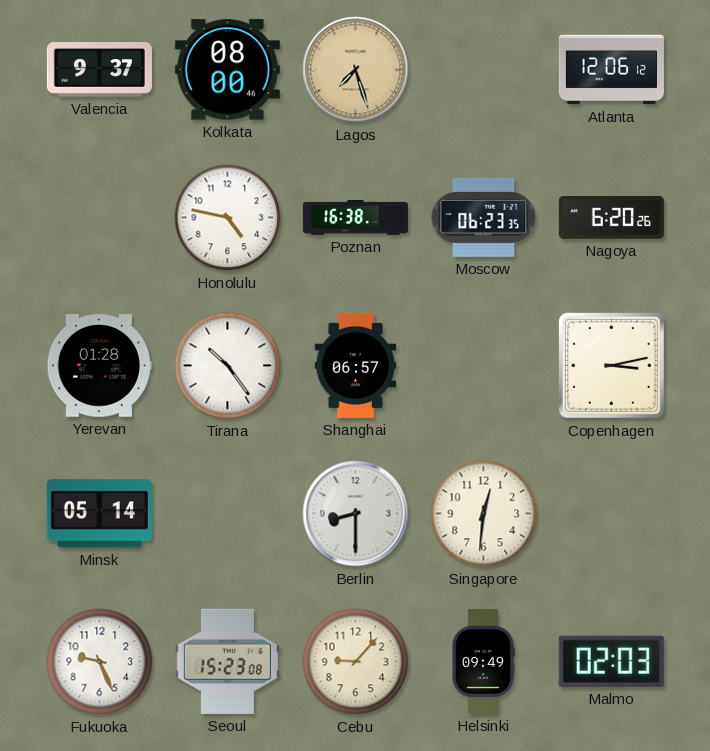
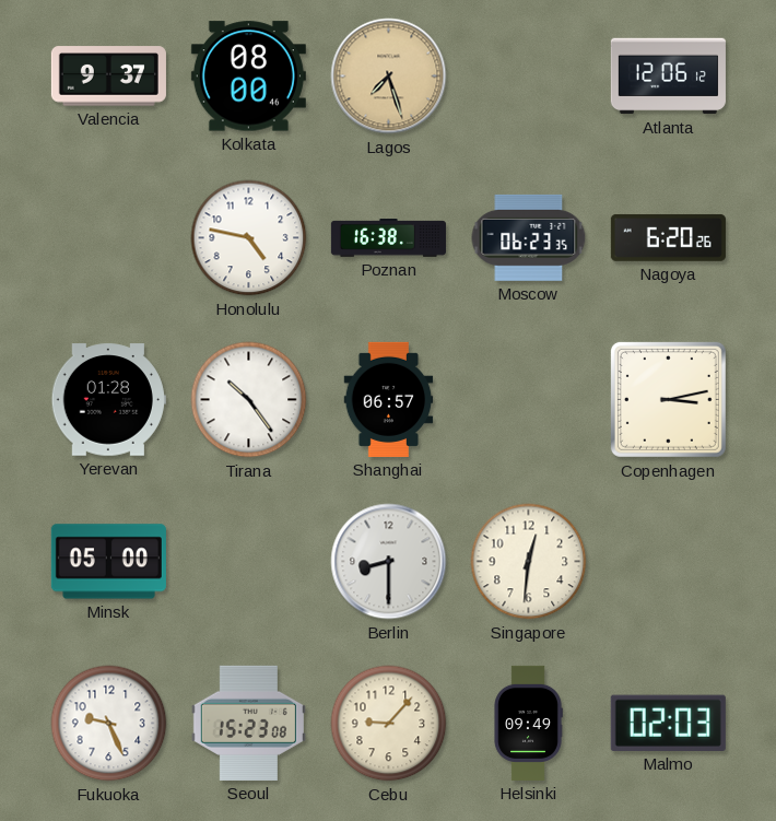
Minsk: 05:14 -> 05:00
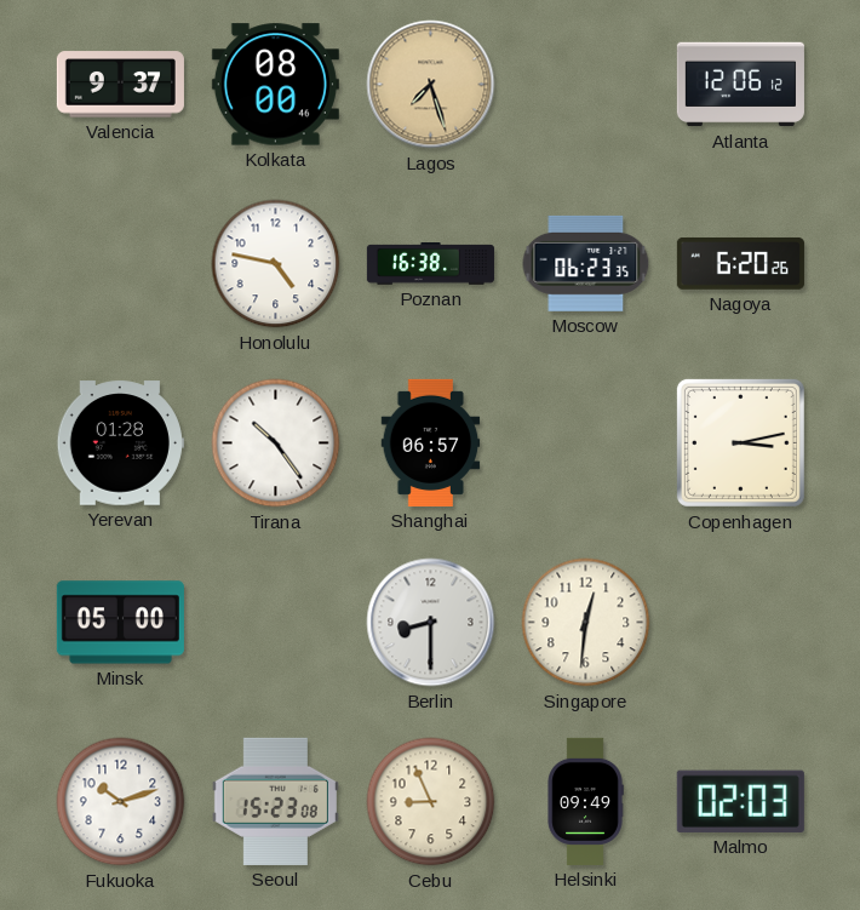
Fukuoka: 9:26 -> 10:12
Cebu: 9:07 -> 8:56
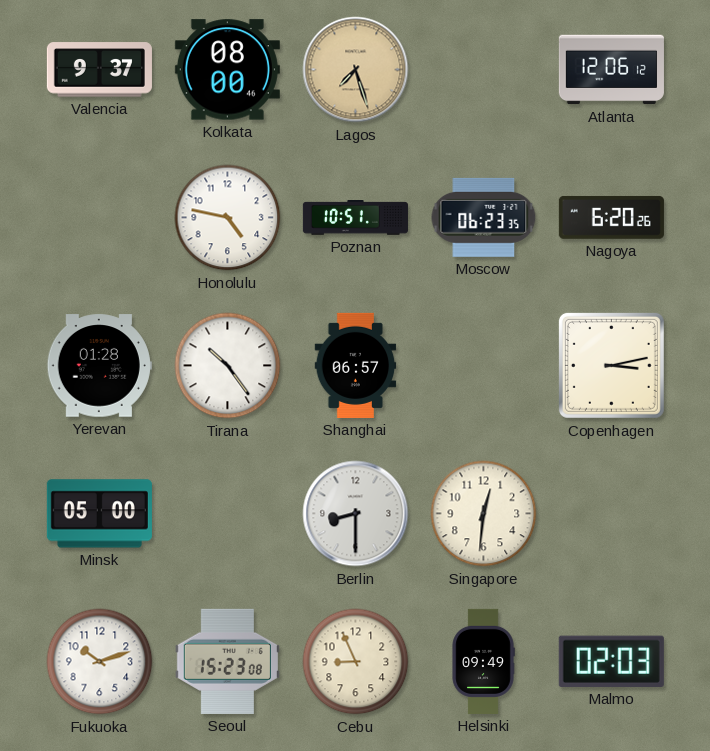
Poznan: 16:38 -> 10:51
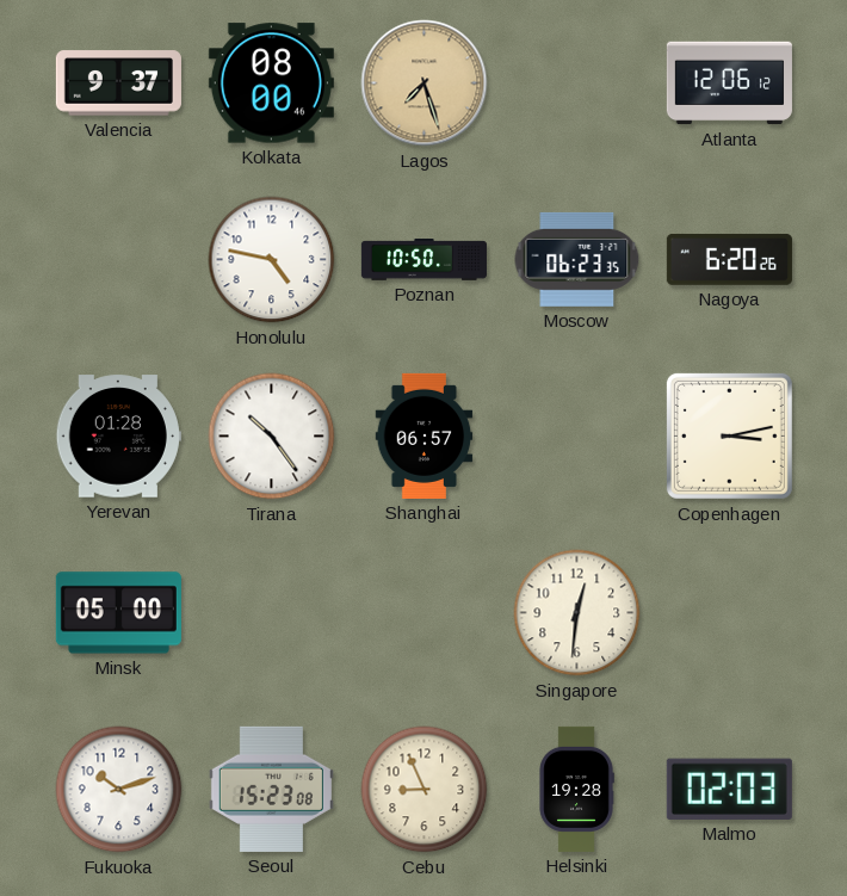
Poznan: 10:51 -> 10:50
Berlin: 8:30 -> none
Helsinki: 09:49 -> 19:28
